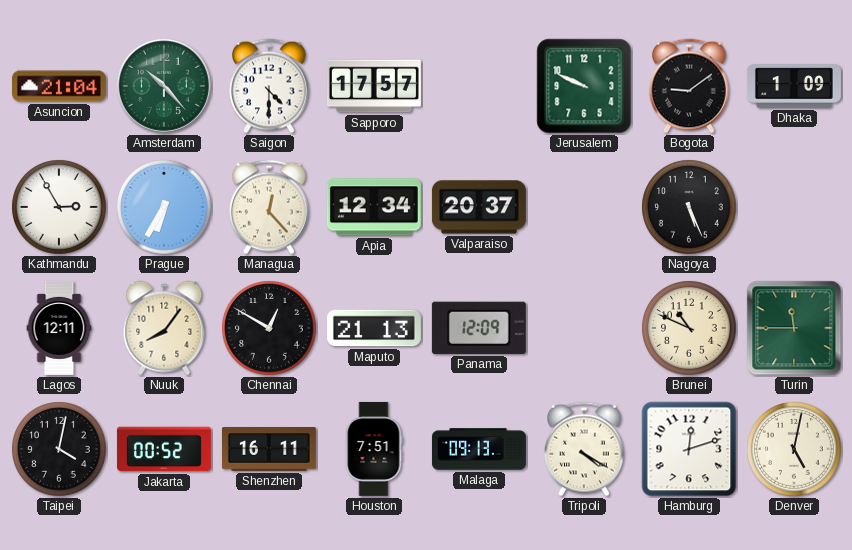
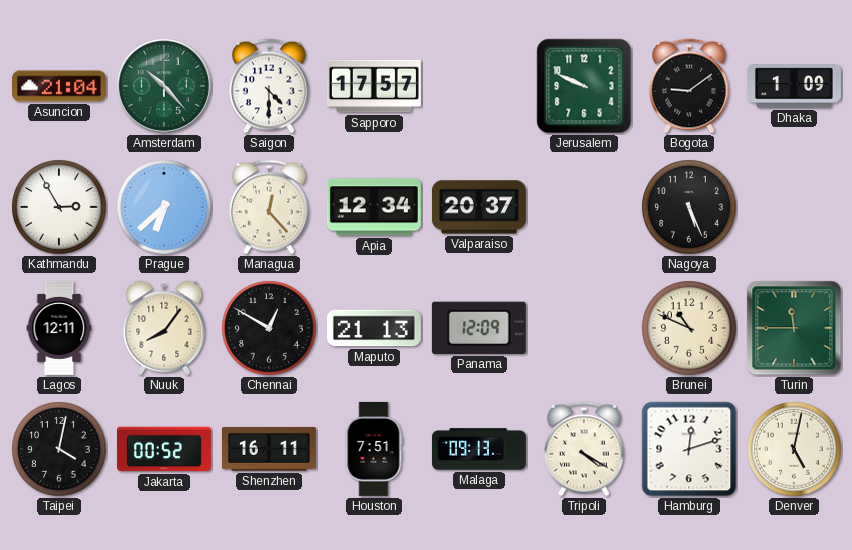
Prague: 6:35 -> 6:38
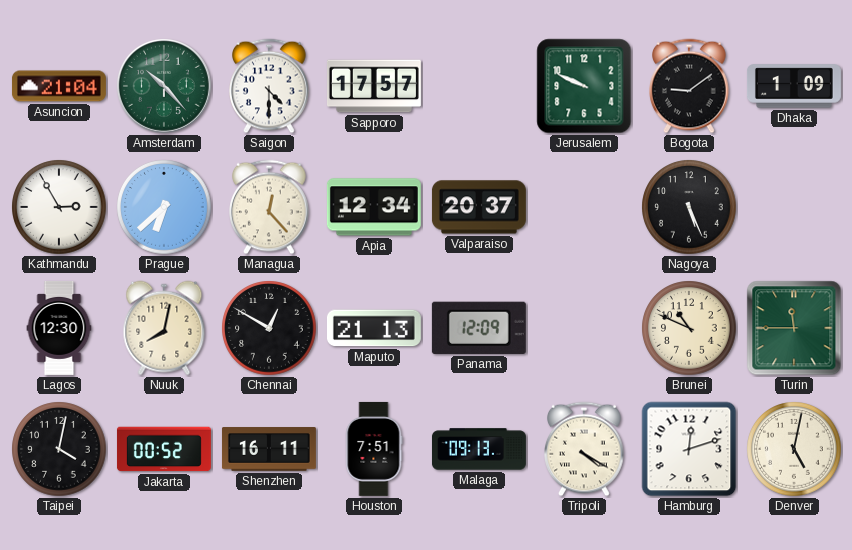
Lagos: 12:11 -> 12:30
Nuuk: 8:06 -> 8:02
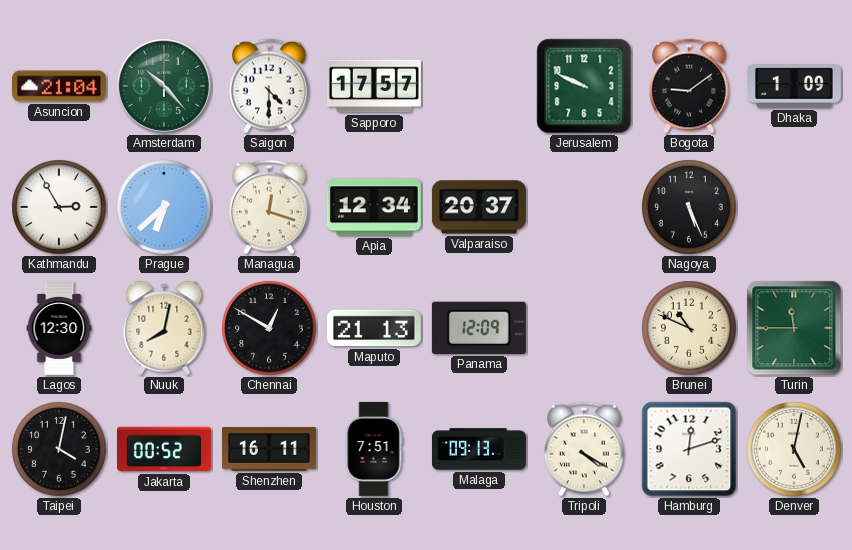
Managua: 12:23 -> 12:18
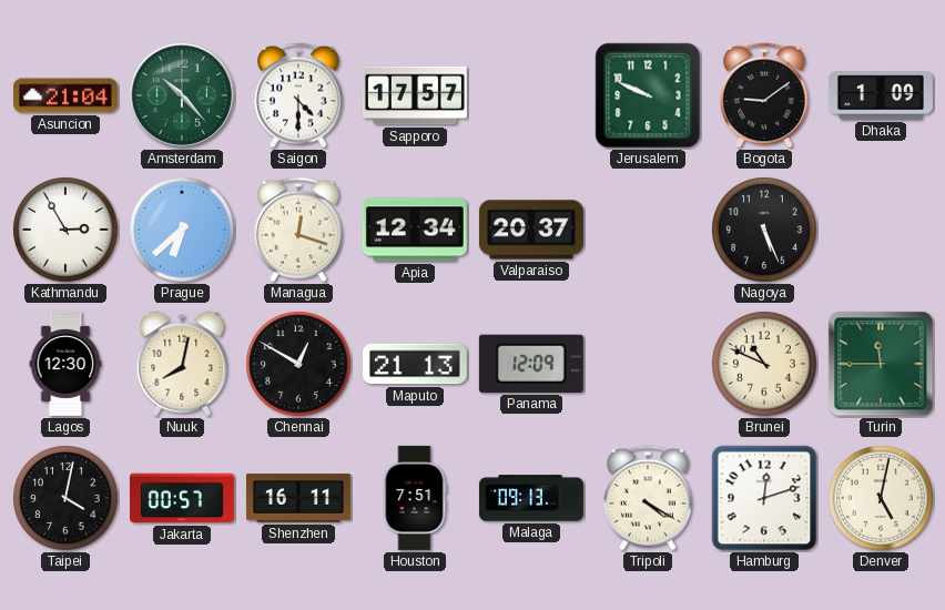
Jakarta: 00:52 -> 00:57
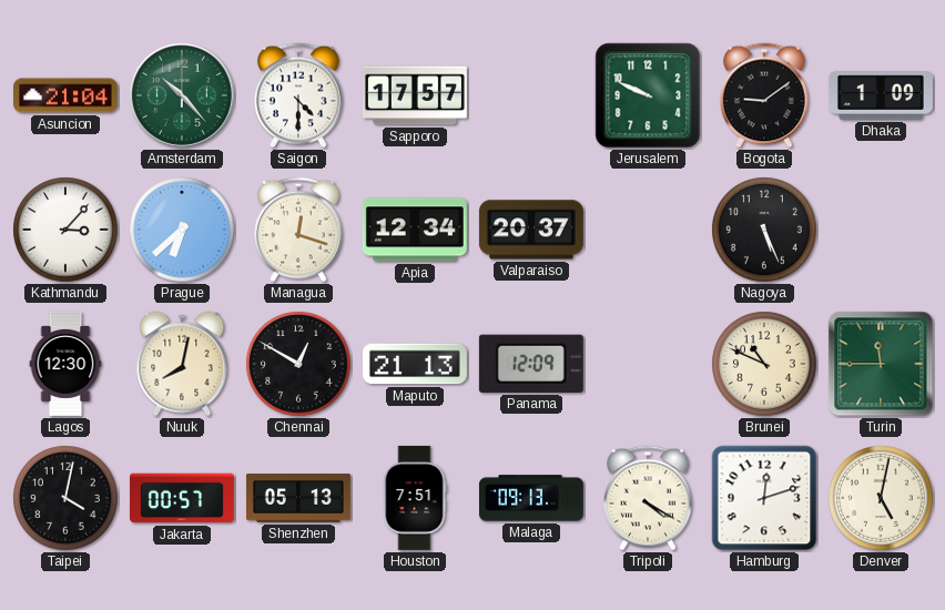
Kathmandu: 2:55 -> 3:07
Shenzhen: 16:11 -> 05:13
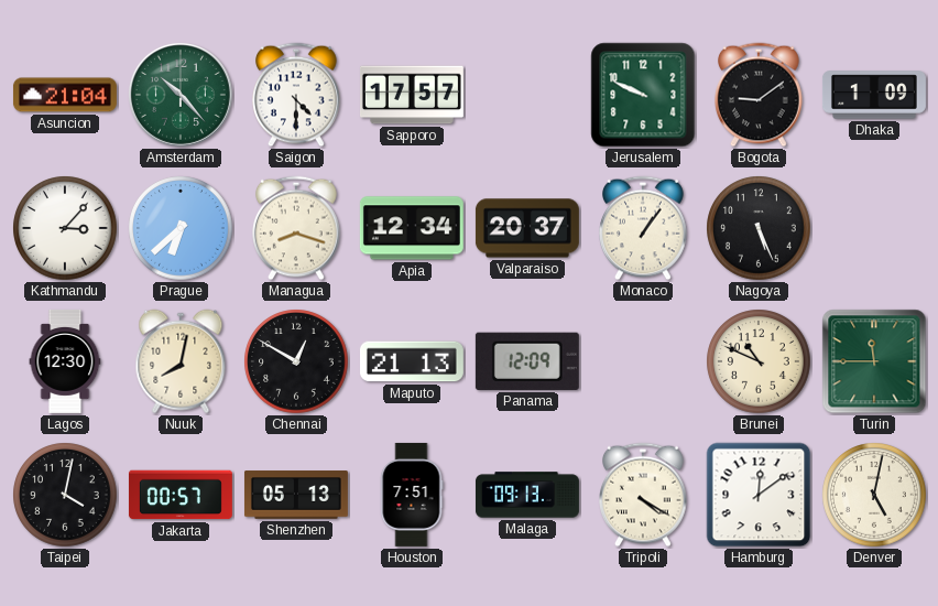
Managua: 12:18 -> 8:18
Monaco: none -> 1:06
Hamburg: 12:12 -> 12:09
